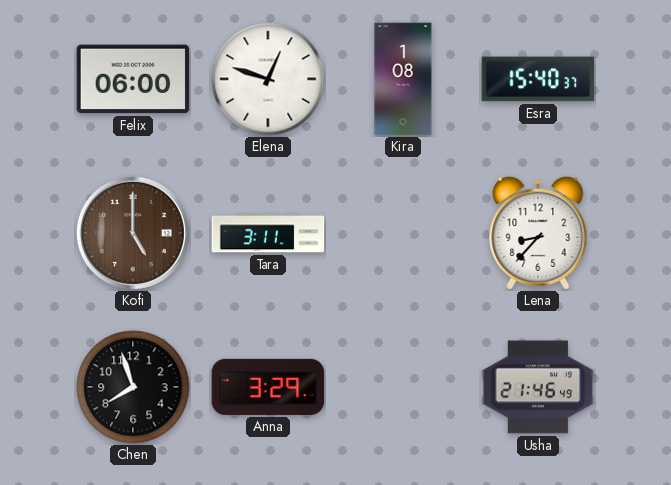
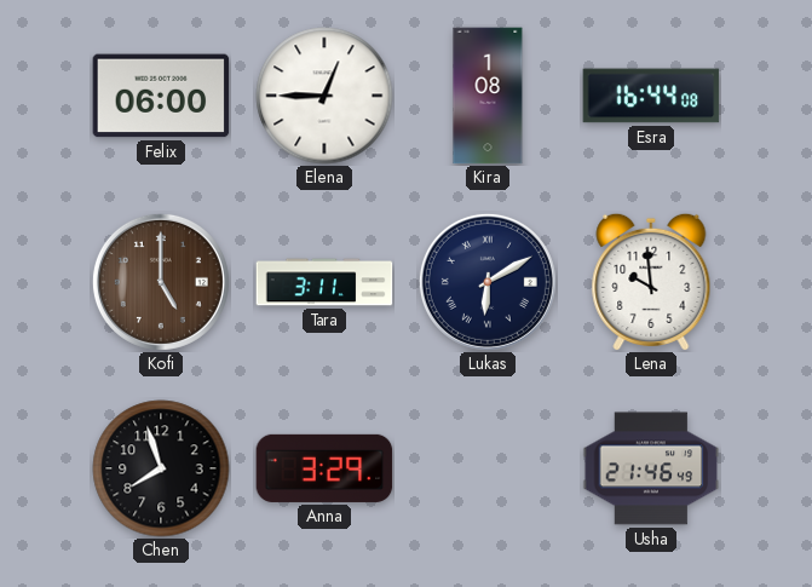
Elena: 12:48 -> 12:45
Esra: 15:40 -> 16:44
Lukas: none -> 6:10
Lena: 8:37 -> 9:59
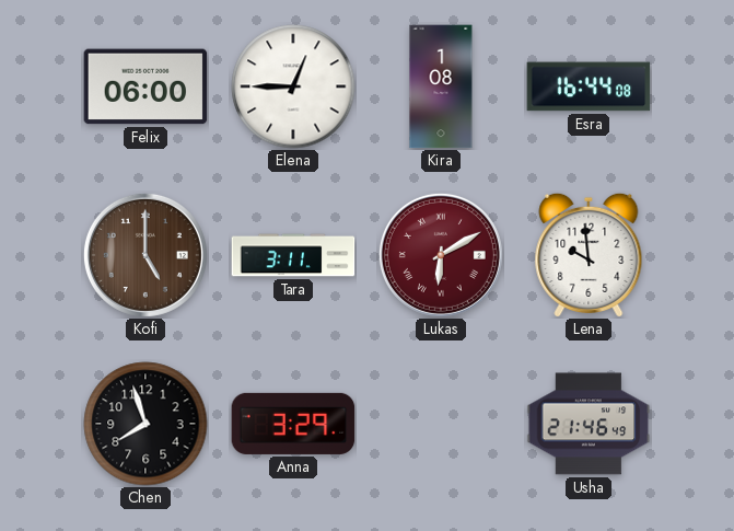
Lukas dial: navy -> burgundy
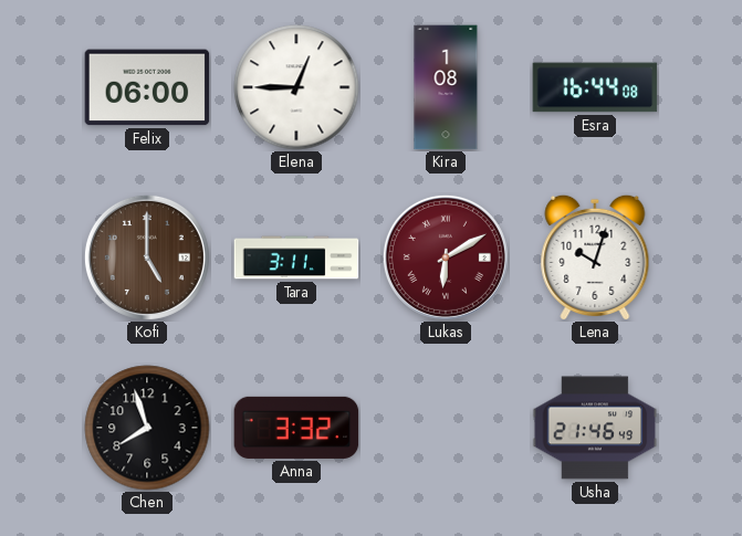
Lena: 9:59 -> 10:03
Anna: 3:29 -> 3:32
